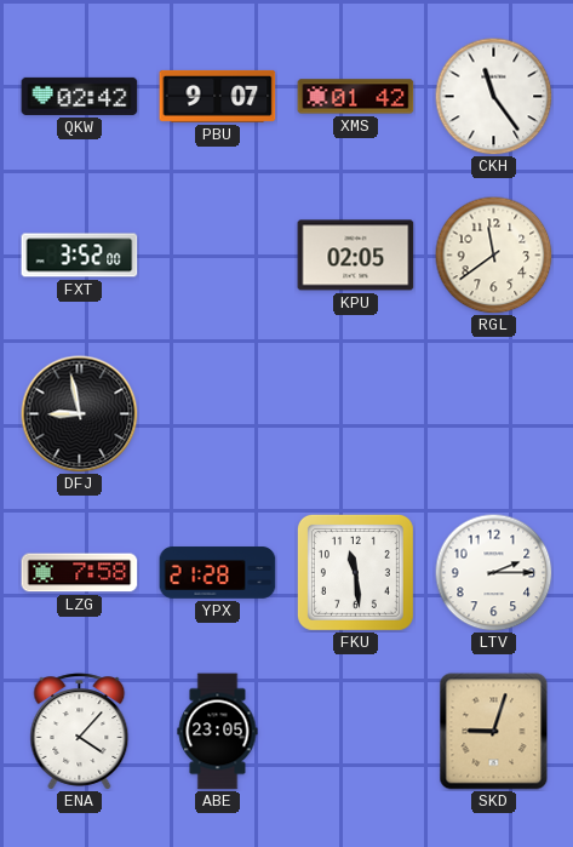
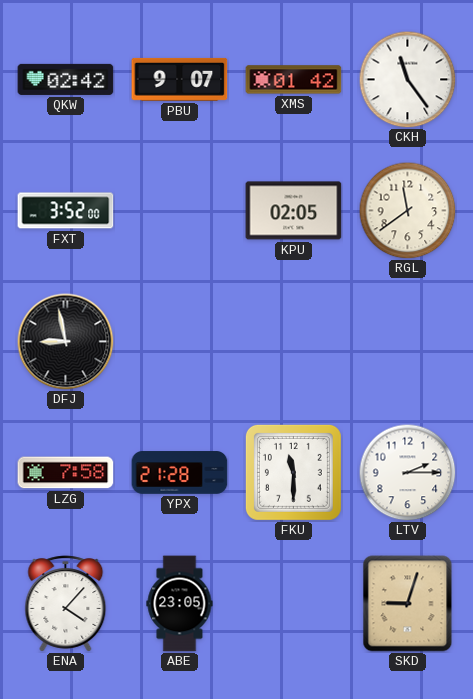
FKU: 11:29 -> 11:30
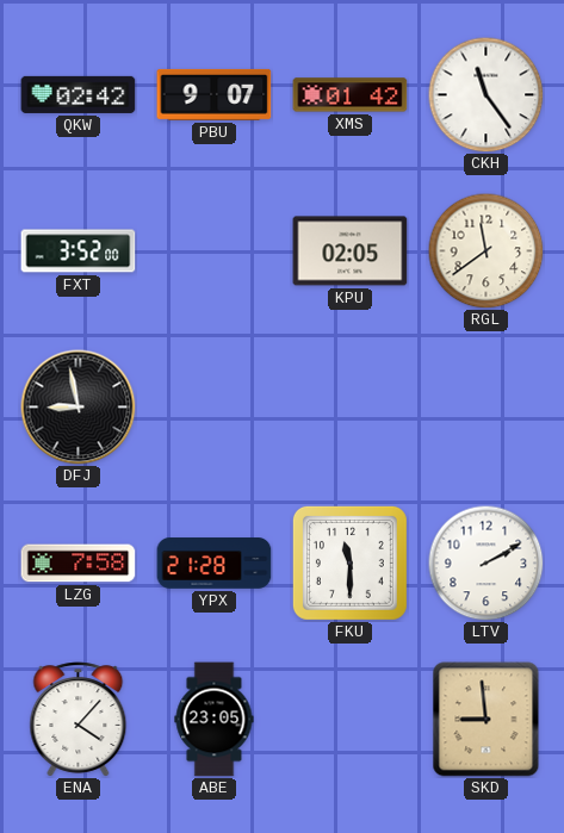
LTV: 2:15 -> 2:10
SKD: 9:03 -> 8:59
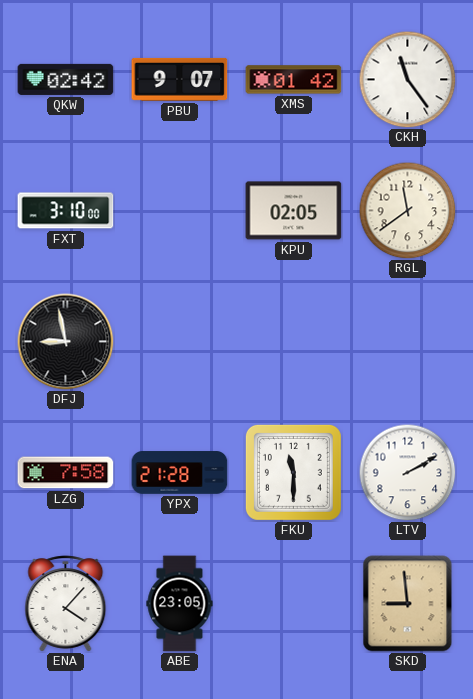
FXT: 3:52 -> 3:10
